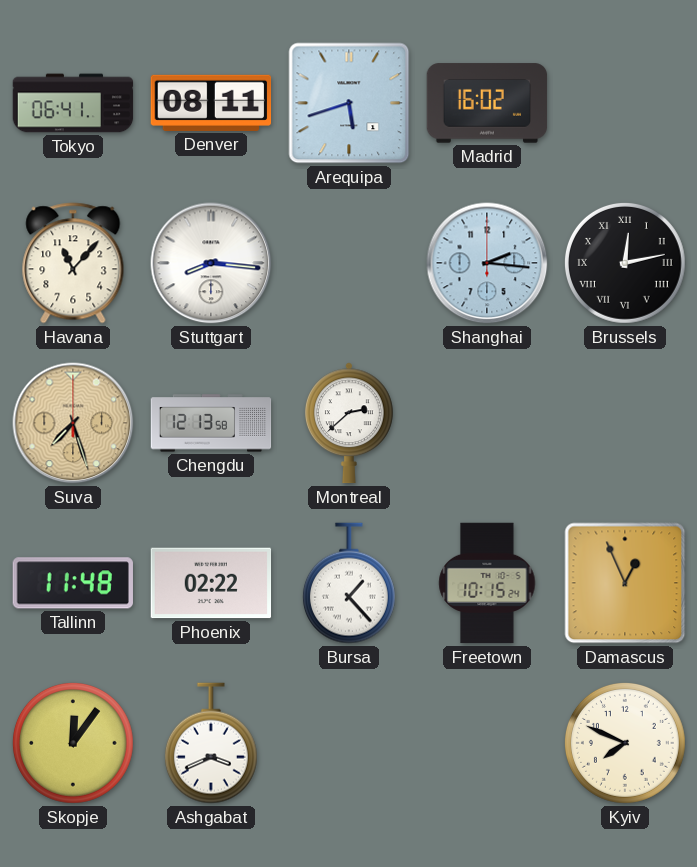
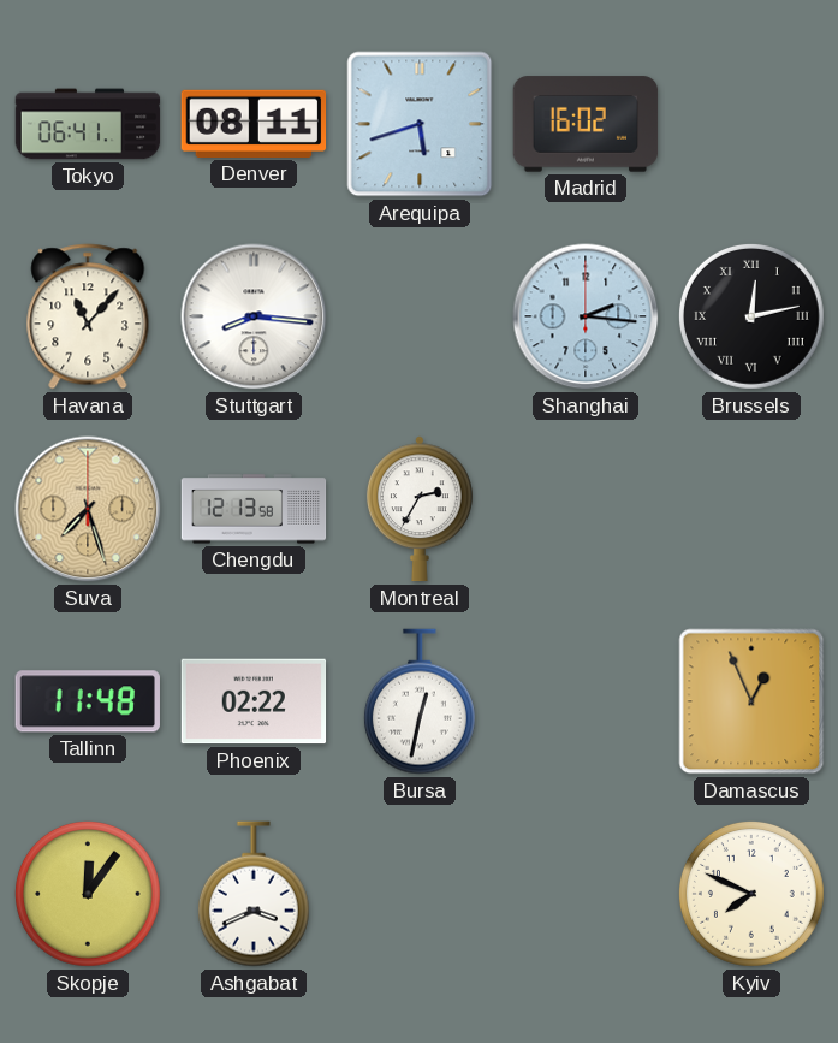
Montreal: 2:38 -> 2:35
Bursa: 1:23 -> 12:32
Freetown: 10:15 -> none
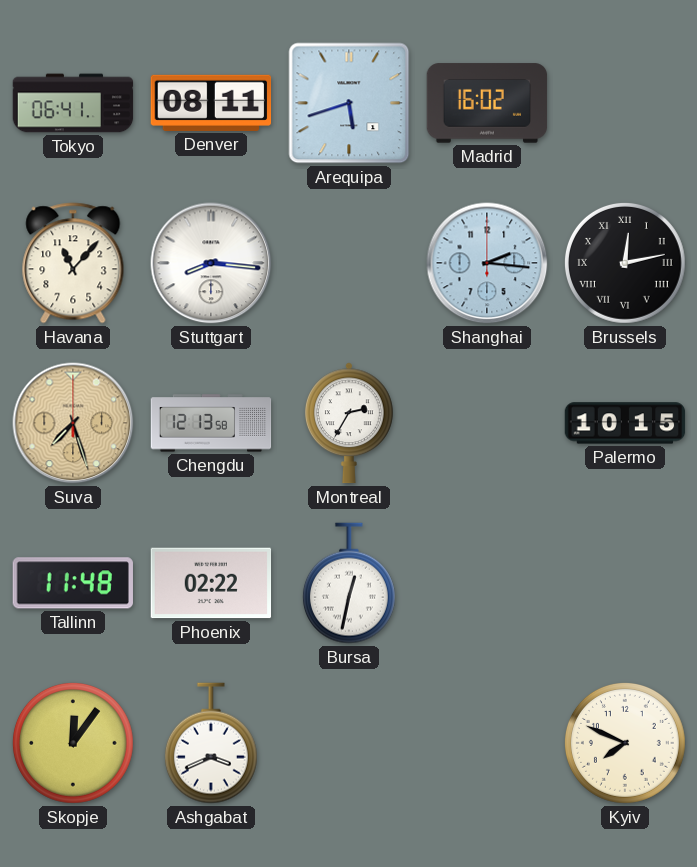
Palermo: none -> 10:15
Damascus: 12:56 -> none
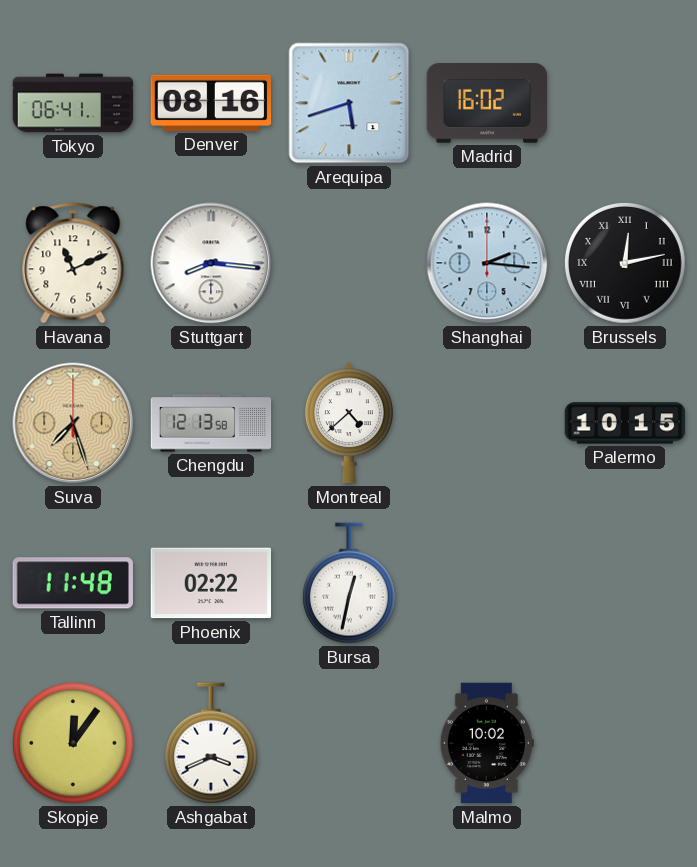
Denver: 08:11 -> 08:16
Havana: 11:07 -> 11:11
Montreal: 2:35 -> 4:38
Malmo: none -> 10:02
Kyiv: 7:49 -> none
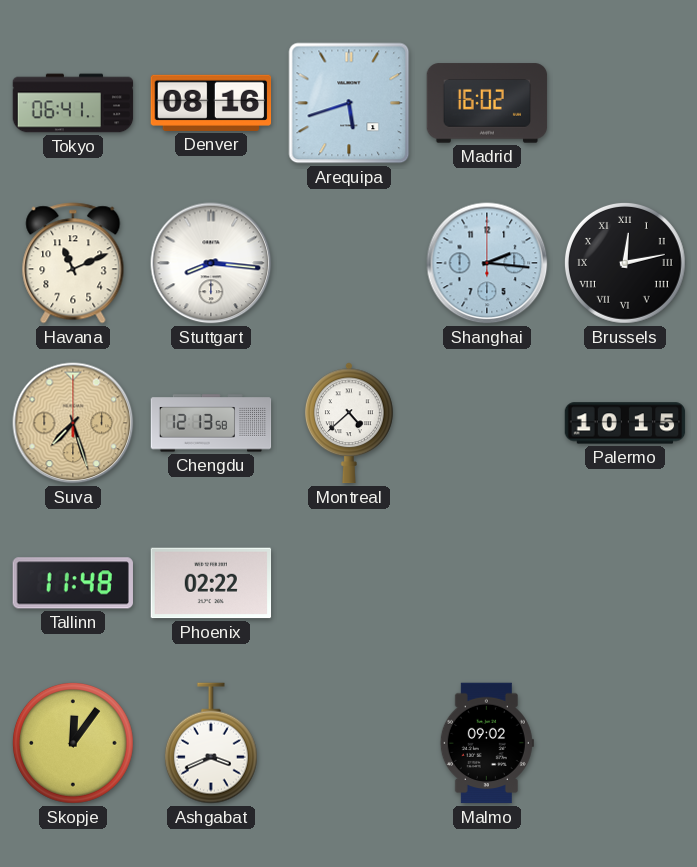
Bursa: 12:32 -> none
Malmo: 10:02 -> 09:02
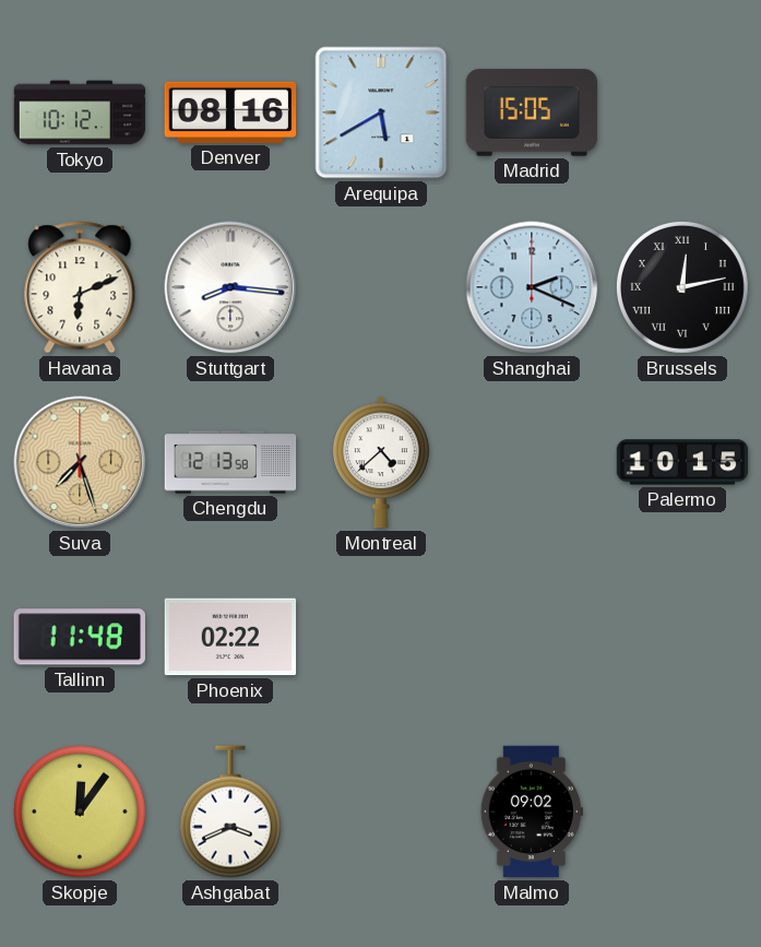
Tokyo: 06:41 -> 10:12
Arequipa: 5:42 -> 5:40
Madrid: 16:02 -> 15:05
Havana: 11:11 -> 6:11
Shanghai: 2:16 -> 2:19
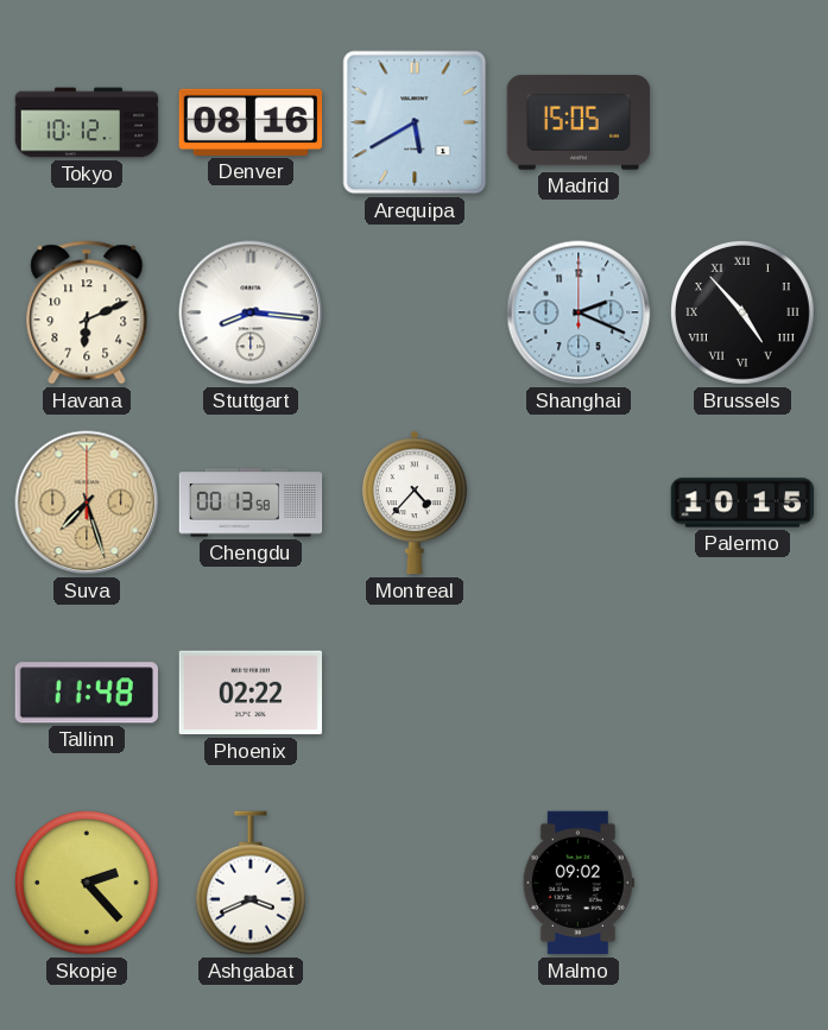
Brussels: 12:13 -> 4:53
Chengdu: 12:13 -> 00:13
Montreal: 4:38 -> 4:37
Skopje: 12:06 -> 2:23
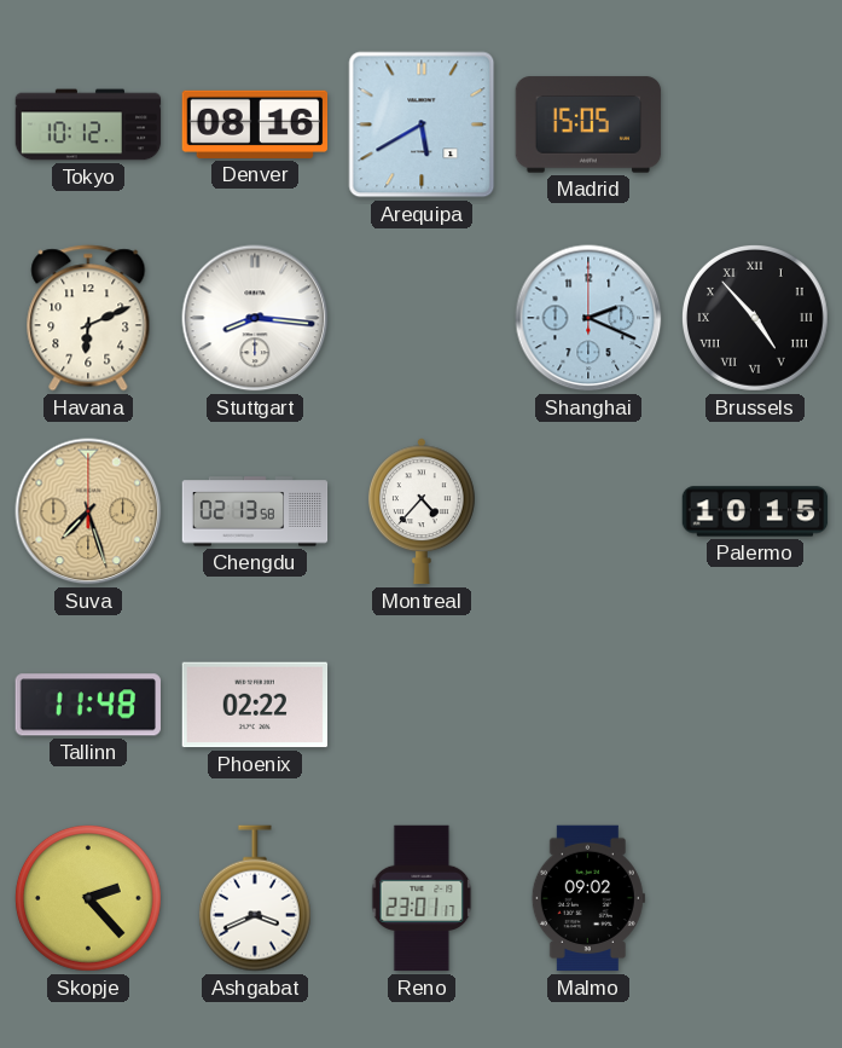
Chengdu: 00:13 -> 02:13
Reno: none -> 23:01
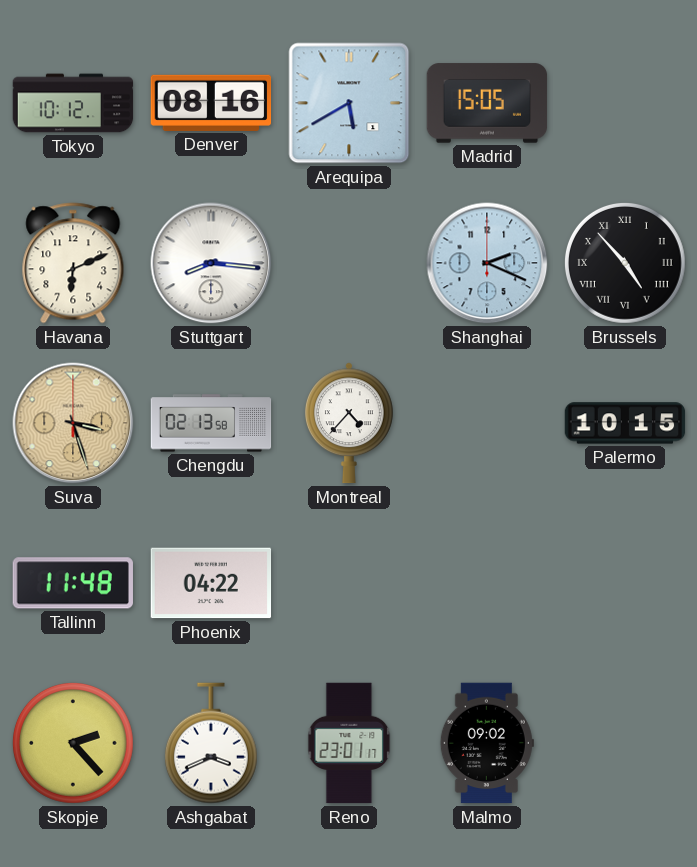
Suva: 7:27 -> 3:27
Phoenix: 02:22 -> 04:22
